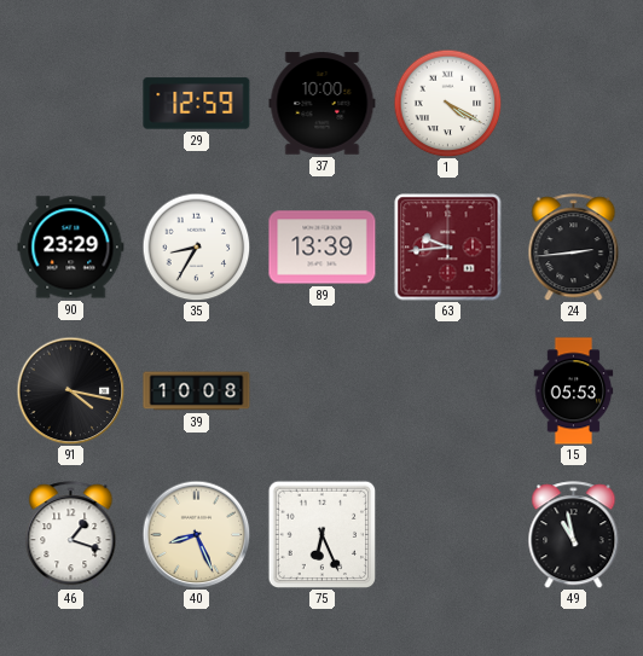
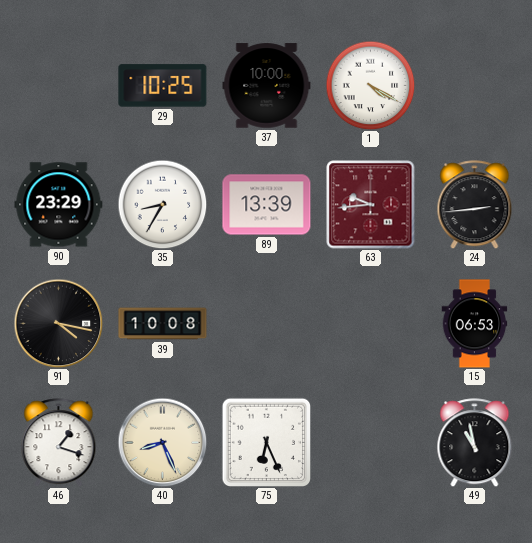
29: 12:59 -> 10:25
15: 05:53 -> 06:53
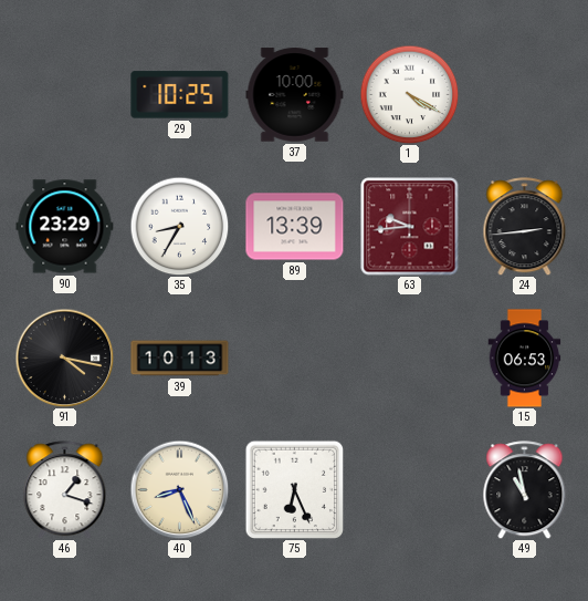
39: 10:08 -> 10:13
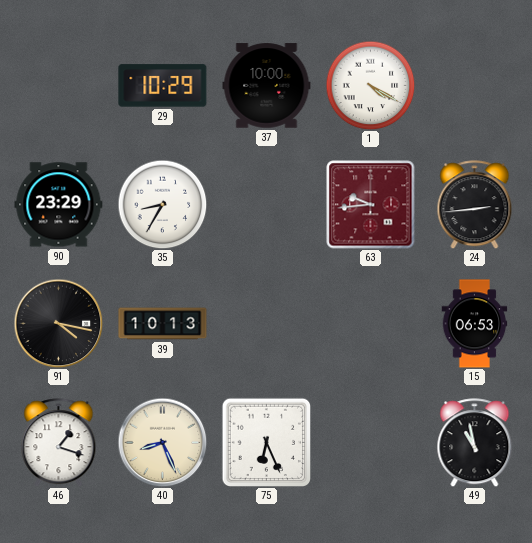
29: 10:25 -> 10:29
89: 13:39 -> none
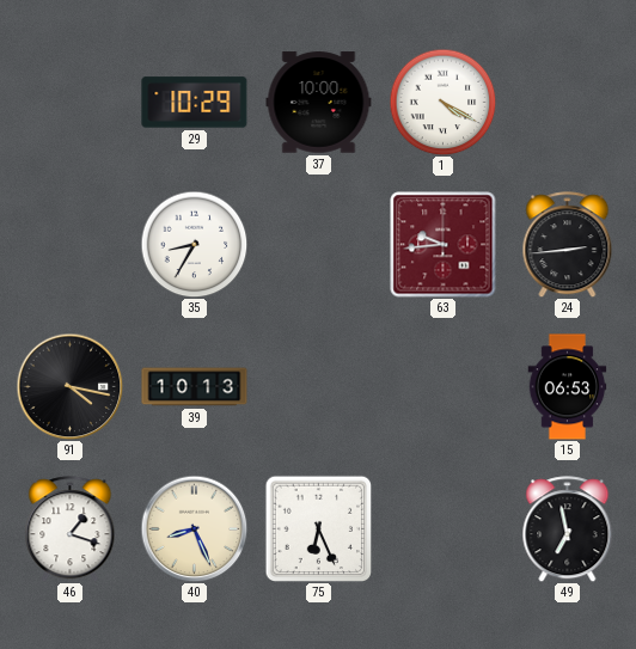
90: 23:29 -> none
49: 10:58 -> 6:58
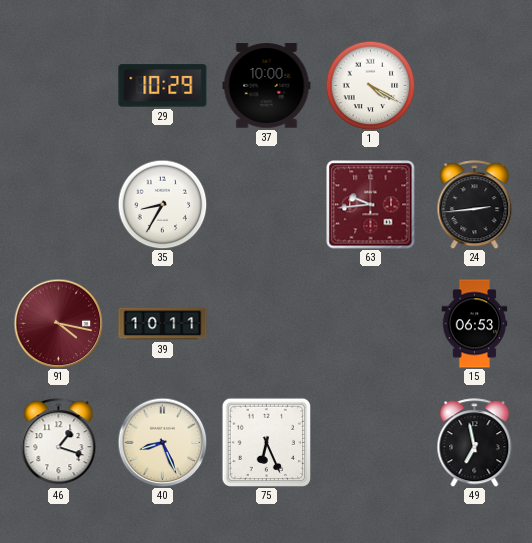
91 dial: black -> burgundy
39: 10:13 -> 10:11
